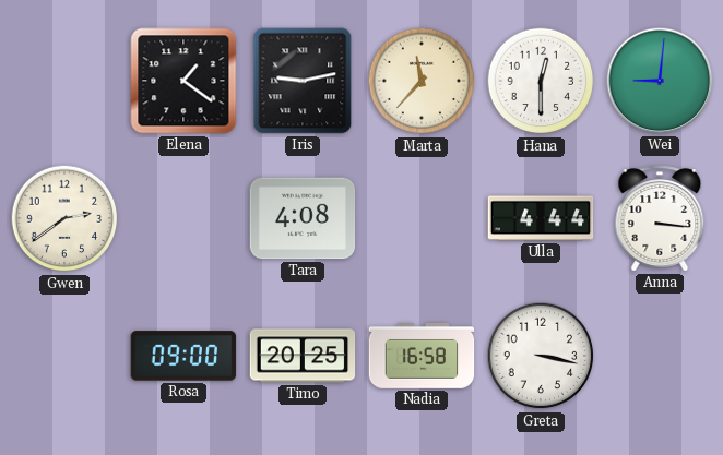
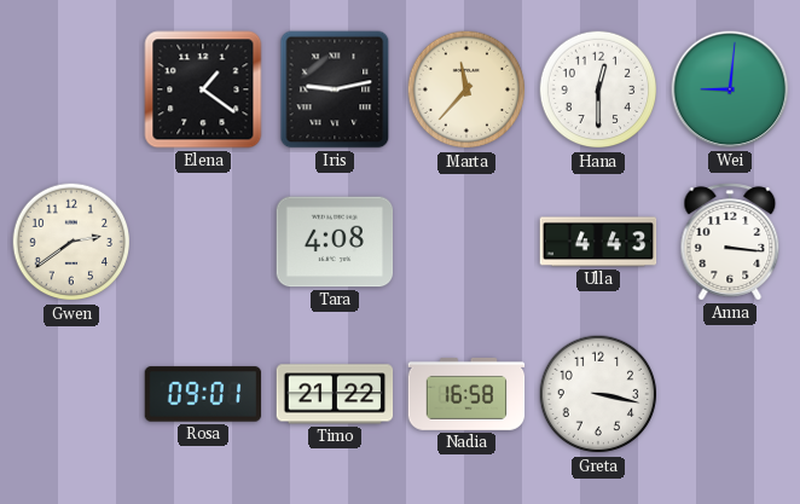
Ulla: 4:44 -> 4:43
Rosa: 09:00 -> 09:01
Timo: 20:25 -> 21:22
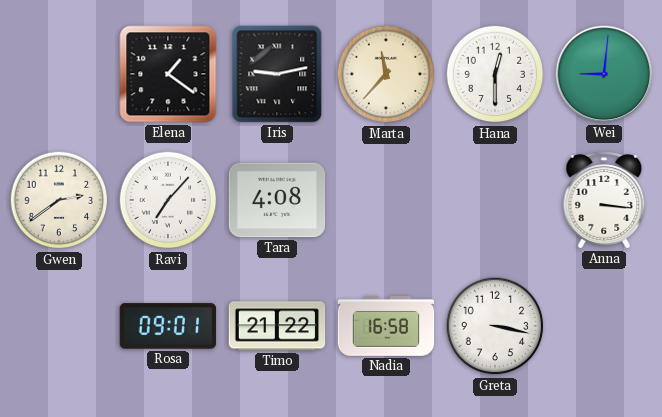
Ravi: none -> 7:07
Ulla: 4:43 -> none
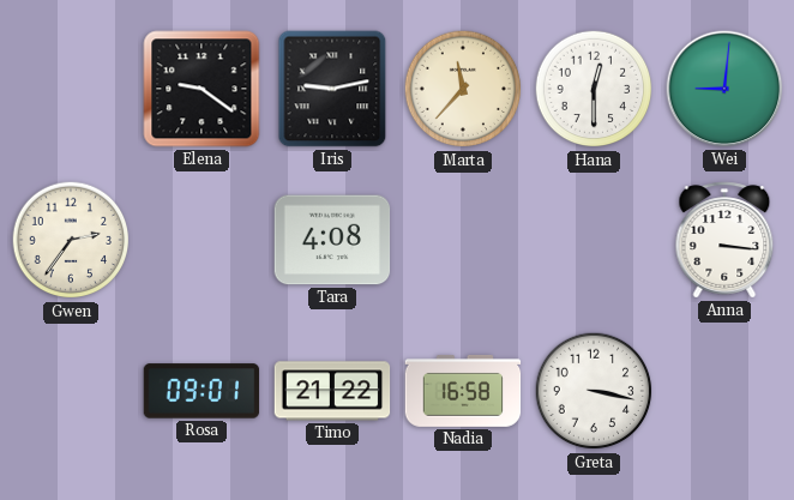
Elena: 1:21 -> 9:21
Gwen: 2:39 -> 2:36
Ravi: 7:07 -> none
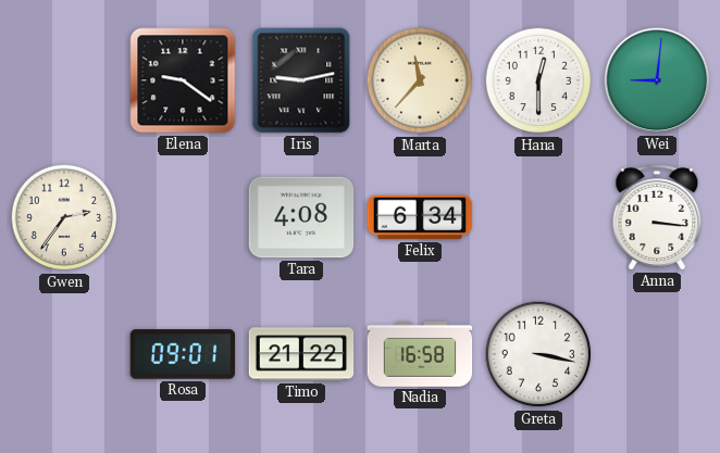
Felix: none -> 6:34
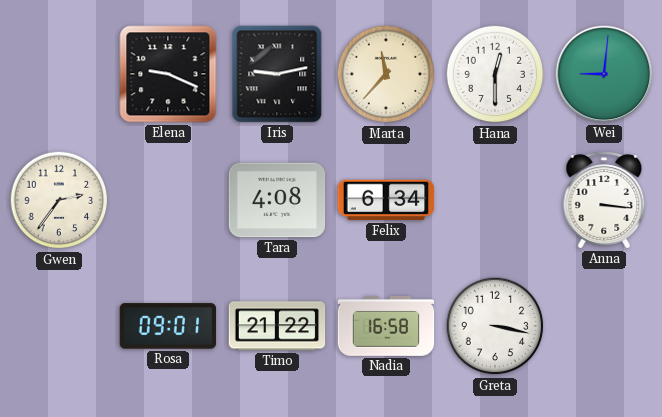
Elena: 9:21 -> 9:19
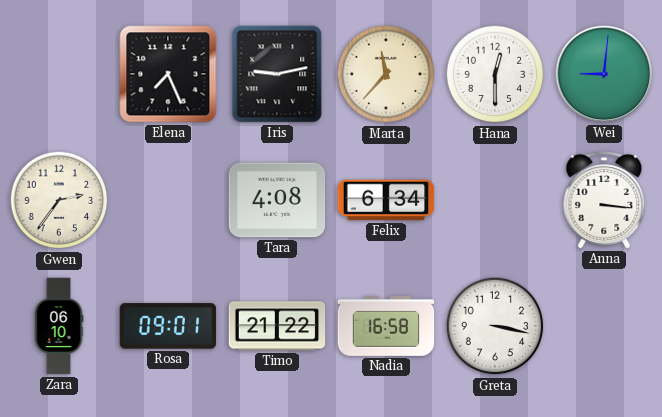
Elena: 9:19 -> 7:26
Zara: none -> 06:10
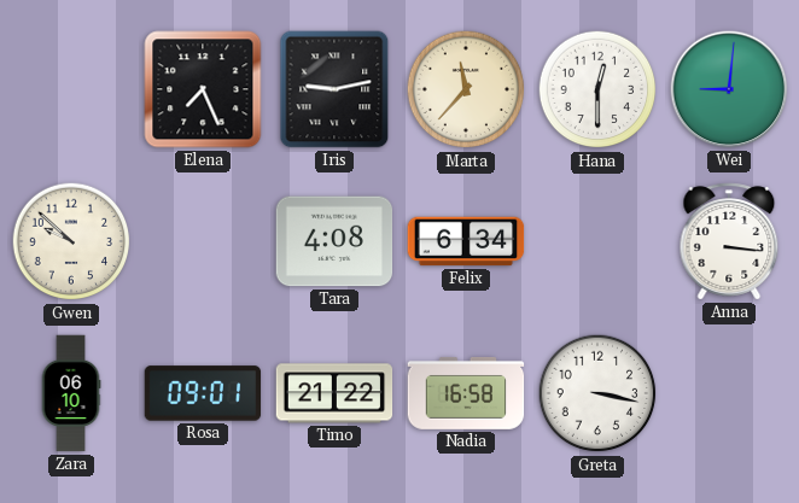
Gwen: 2:36 -> 9:52
